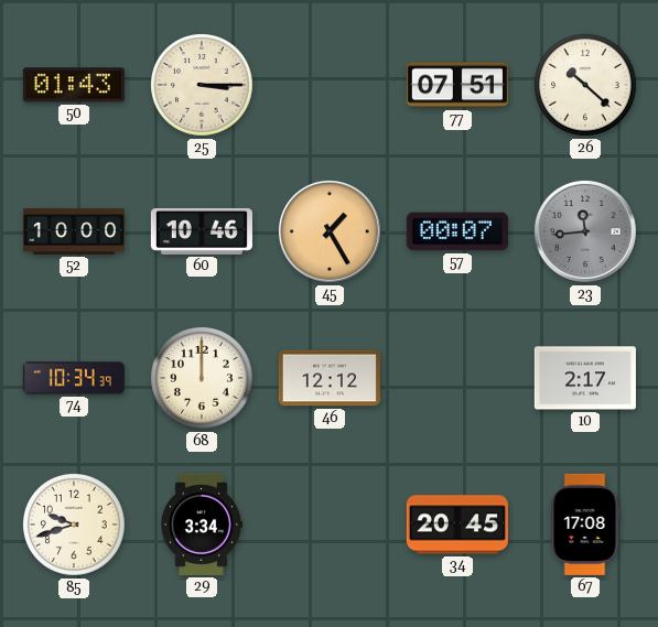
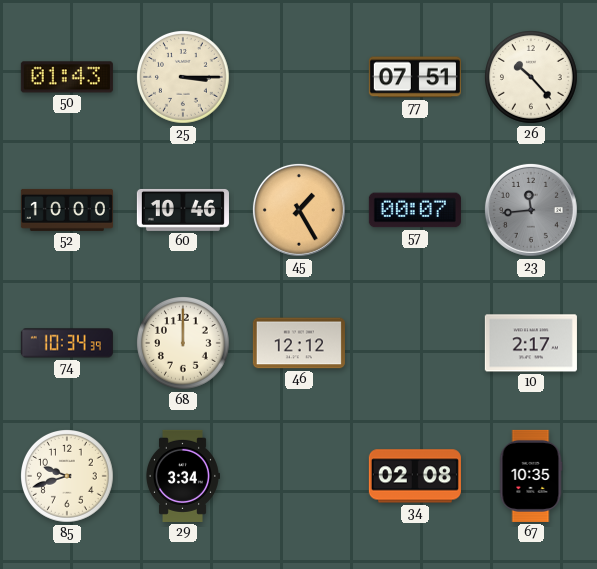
26: 10:22 -> 10:23
34: 20:45 -> 02:08
67: 17:08 -> 10:35
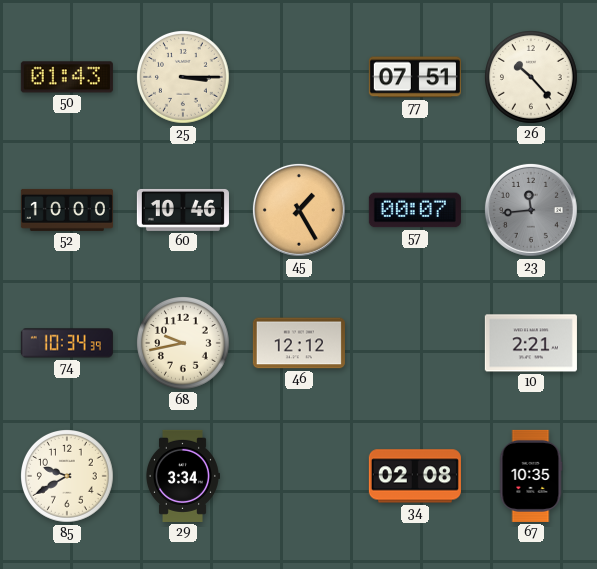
68: 12:00 -> 9:43
10: 2:17 -> 2:21
85: 9:42 -> 9:40
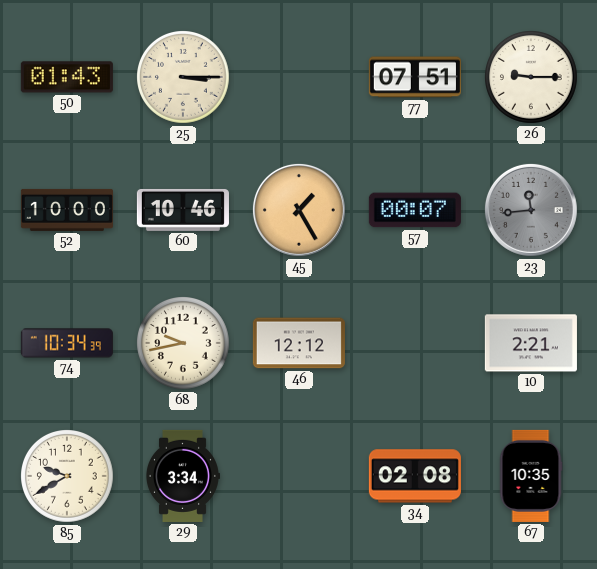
26: 10:23 -> 9:15
